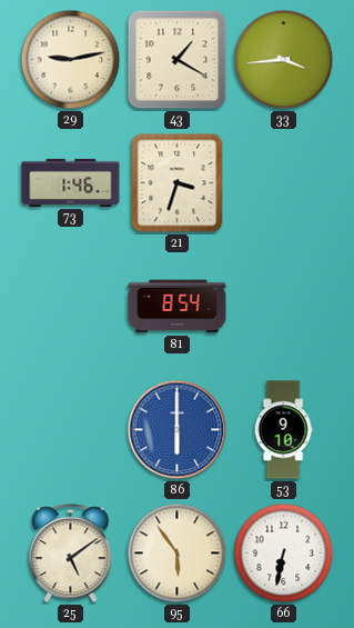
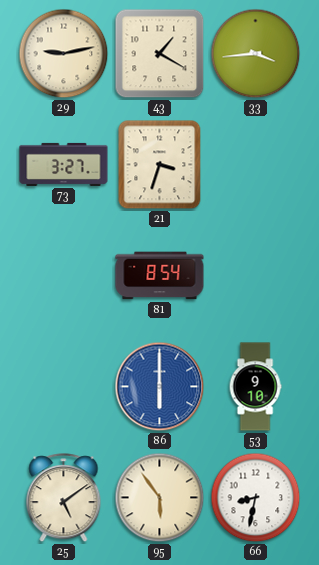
73: 1:46 -> 3:27
66: 6:32 -> 8:32
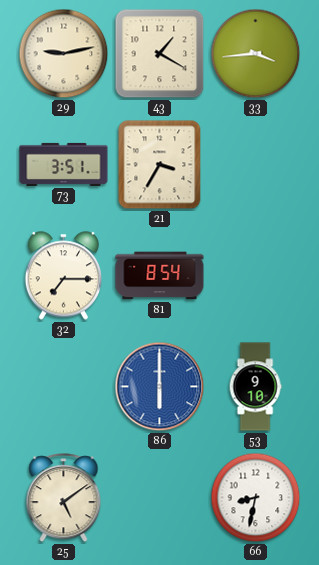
73: 3:27 -> 3:51
21: 3:33 -> 3:35
32: none -> 7:15
95: 5:54 -> none
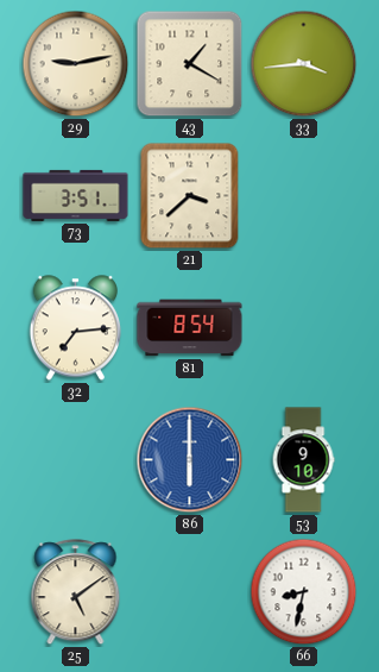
21: 3:35 -> 3:38
32: 7:15 -> 7:14
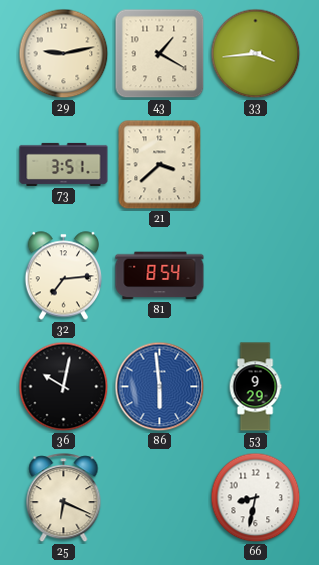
36: none -> 10:02
86: 6:00 -> 5:59
53: 9:10 -> 9:29
25: 5:09 -> 6:19
